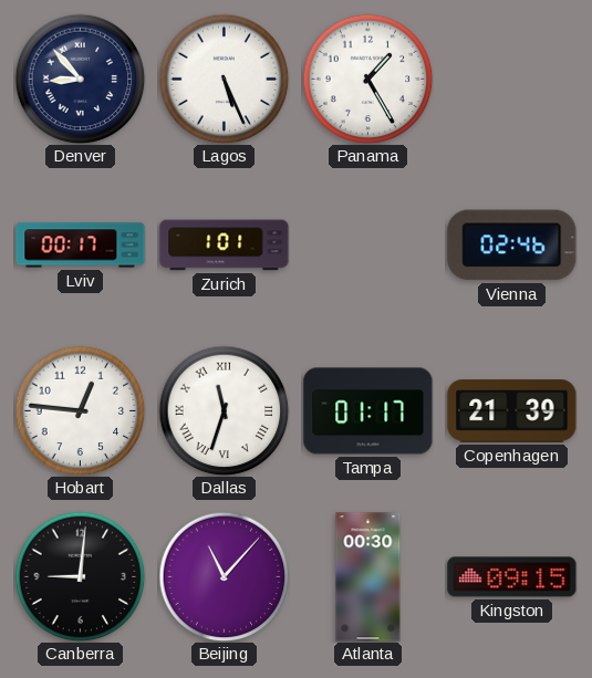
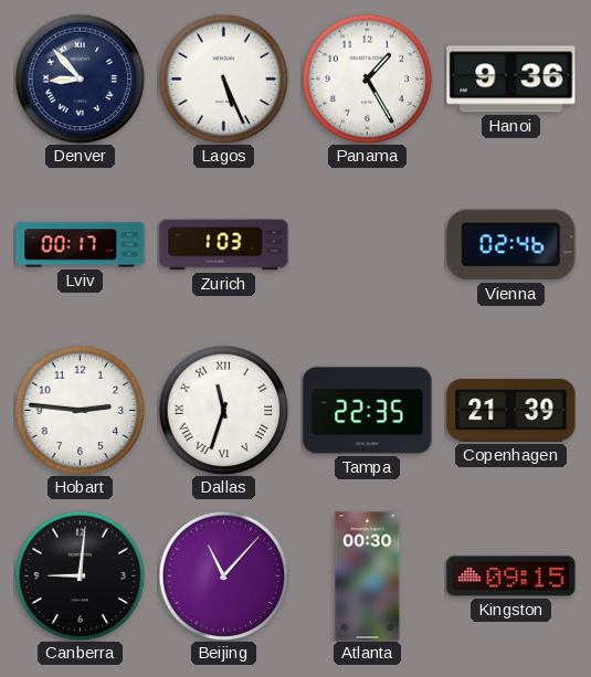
Hanoi: none -> 9:36
Zurich: 1:01 -> 1:03
Hobart: 12:46 -> 2:46
Tampa: 01:17 -> 22:35
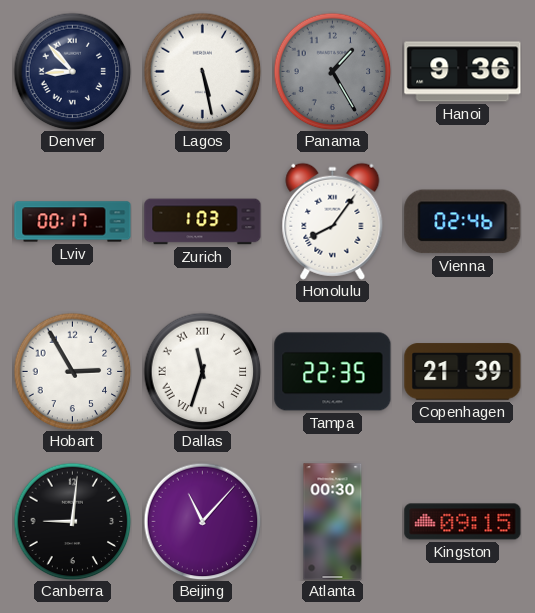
Lagos: 5:26 -> 5:28
Panama dial: white -> grey
Honolulu: none -> 8:06
Hobart: 2:46 -> 2:55
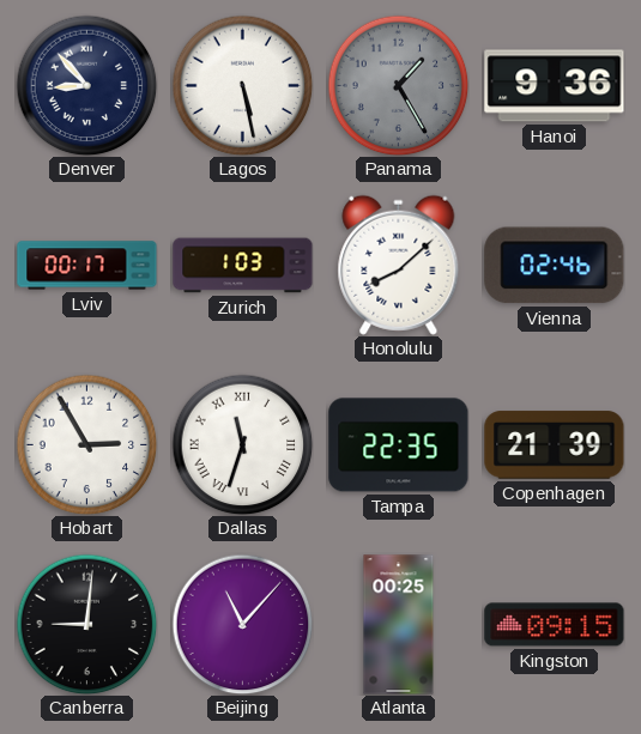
Honolulu: 8:06 -> 8:08
Atlanta: 00:30 -> 00:25
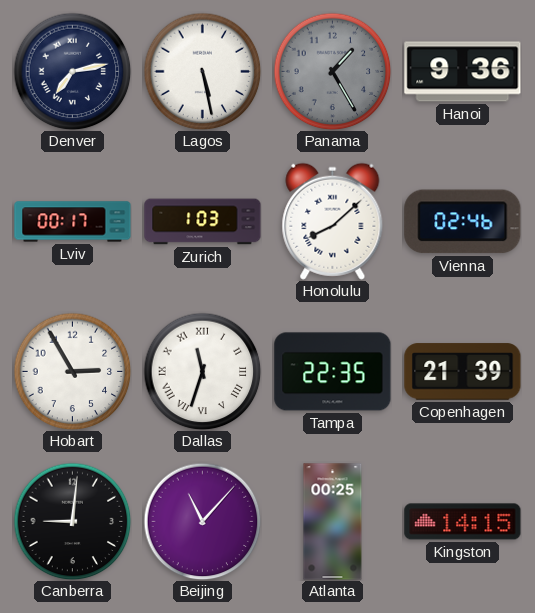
Denver: 8:53 -> 7:13
Kingston: 09:15 -> 14:15
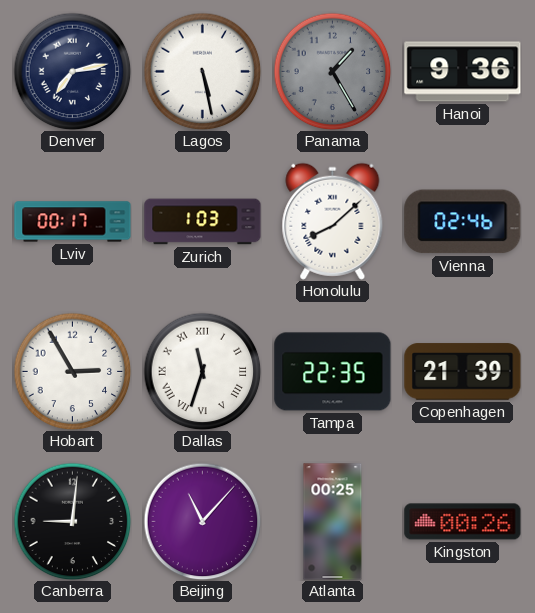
Kingston: 14:15 -> 00:26
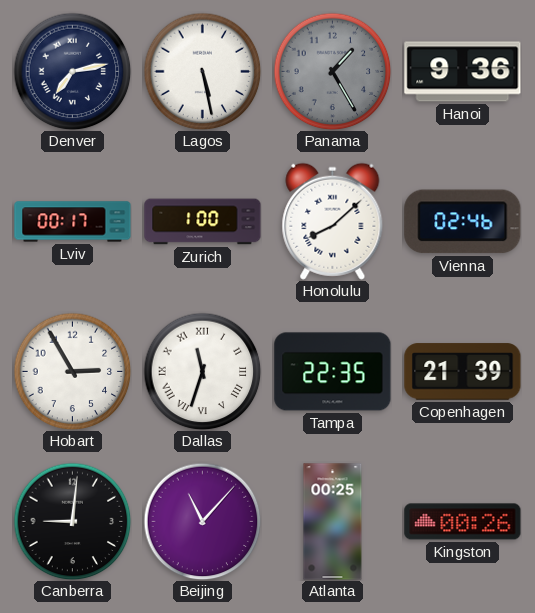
Zurich: 1:03 -> 1:00
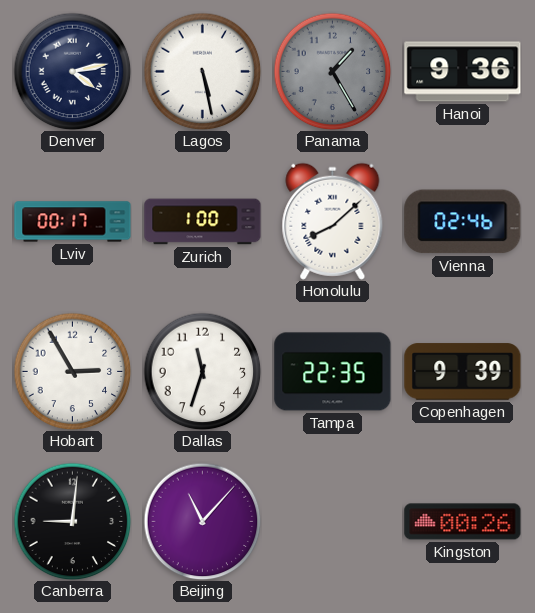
Denver: 7:13 -> 4:13
Dallas numerals: Roman -> Arabic
Copenhagen: 21:39 -> 9:39
Atlanta: 00:25 -> none
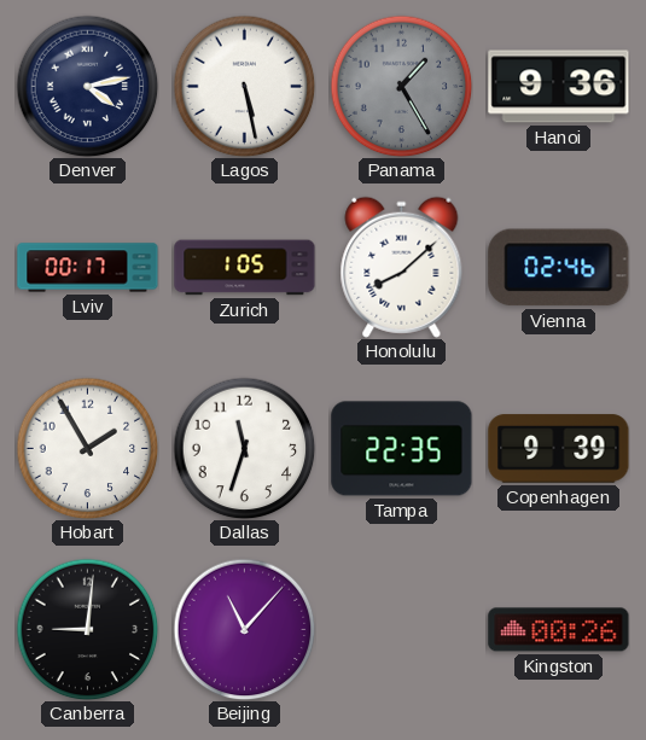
Zurich: 1:00 -> 1:05
Hobart: 2:55 -> 1:55
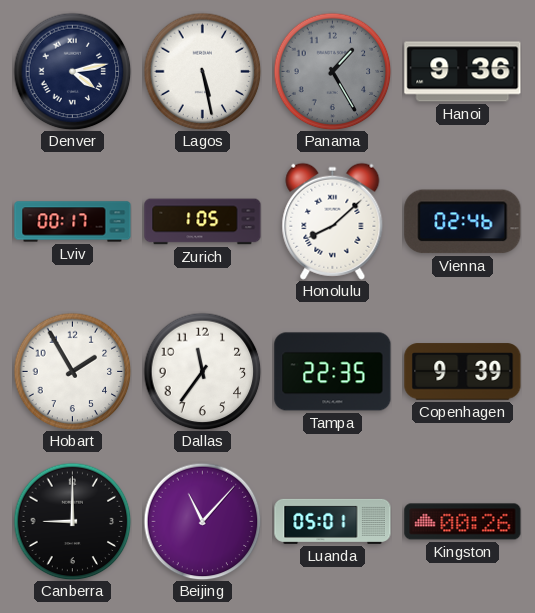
Dallas: 11:33 -> 11:36
Canberra: 9:01 -> 9:00
Luanda: none -> 05:01
